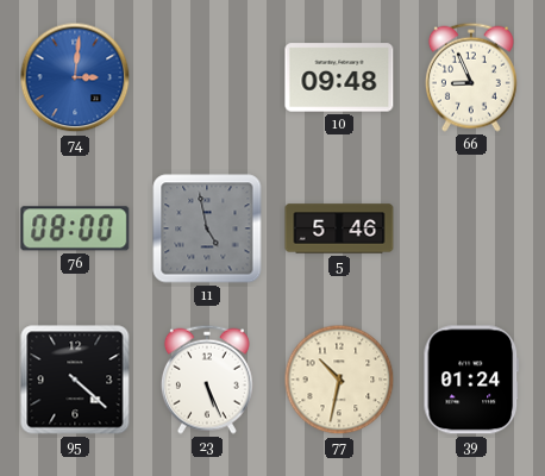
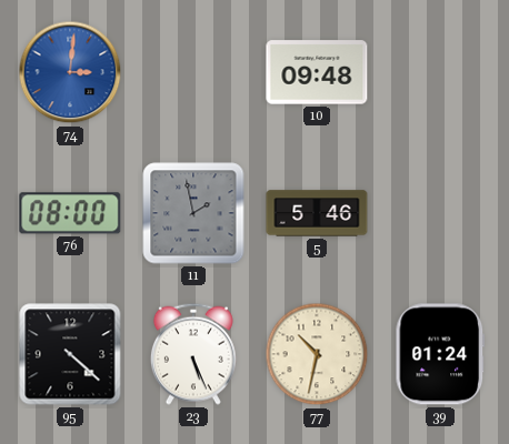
66: 8:56 -> none
11: 4:58 -> 1:58
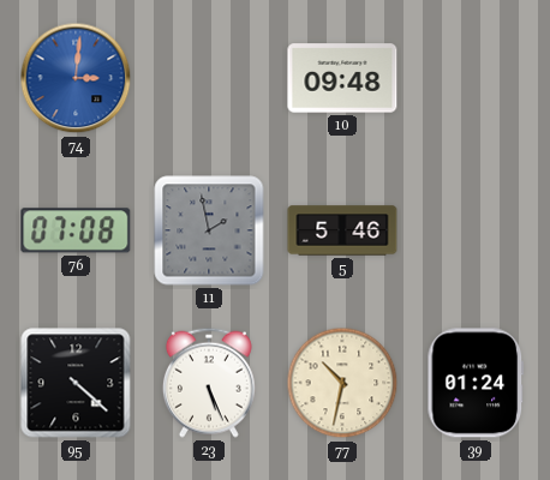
76: 08:00 -> 07:08
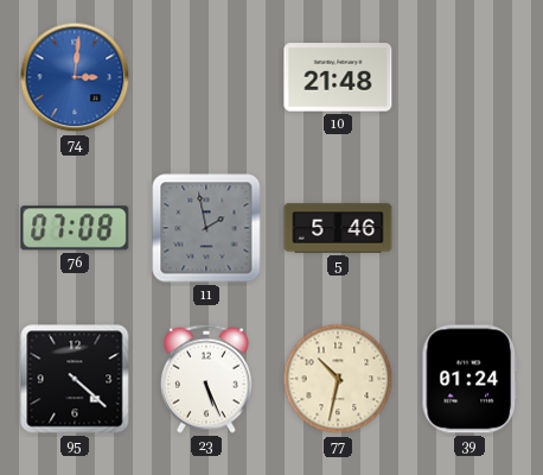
10: 09:48 -> 21:48
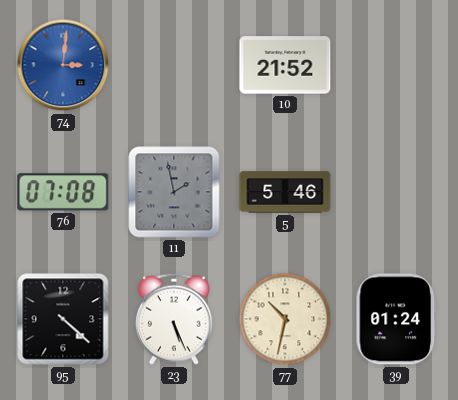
10: 21:48 -> 21:52
